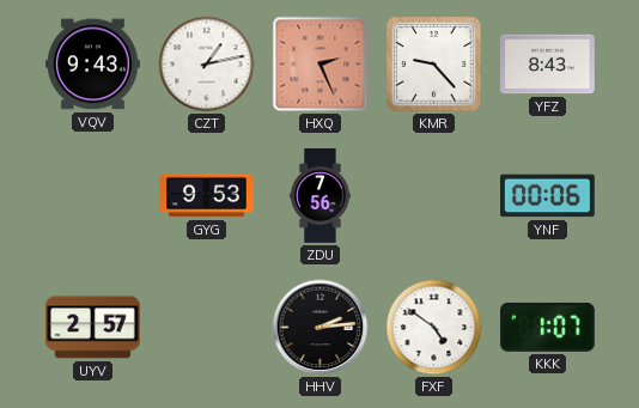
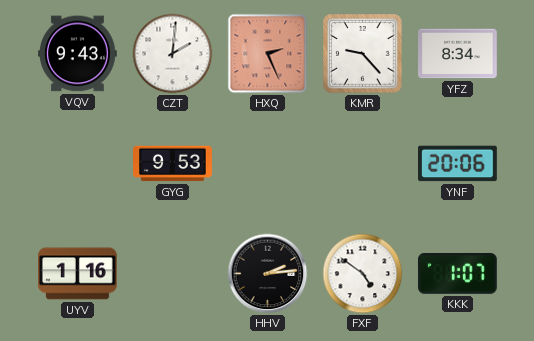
CZT: 1:13 -> 2:01
YFZ: 8:43 -> 8:34
ZDU: 7:56 -> none
YNF: 00:06 -> 20:06
UYV: 2:57 -> 1:16
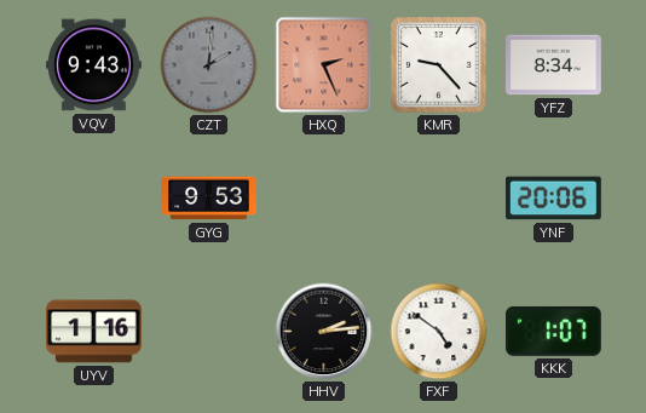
CZT dial: white -> grey
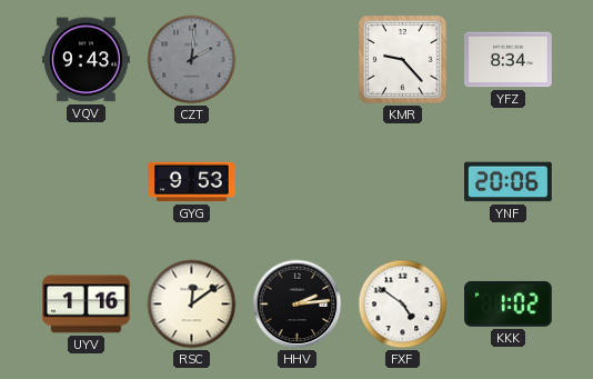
HXQ: 2:26 -> none
RSC: none -> 12:09
KKK: 1:07 -> 1:02
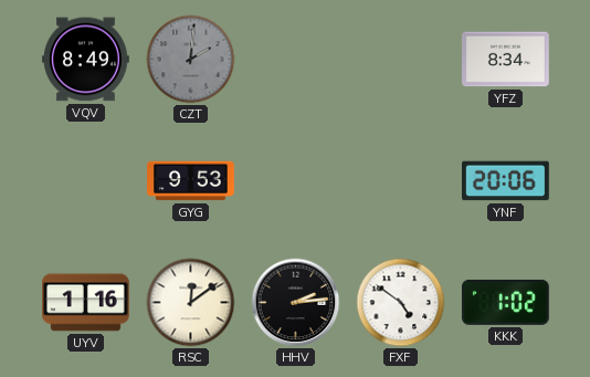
VQV: 9:43 -> 8:49
KMR: 9:23 -> none
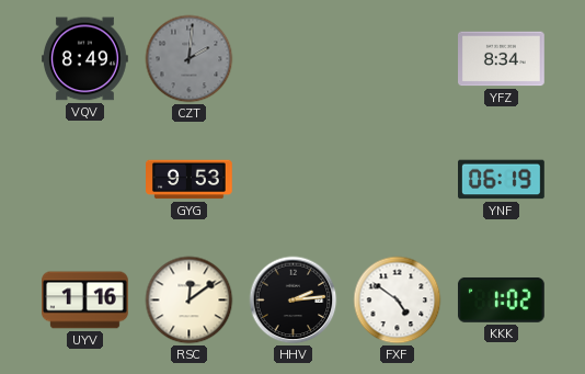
YNF: 20:06 -> 06:19
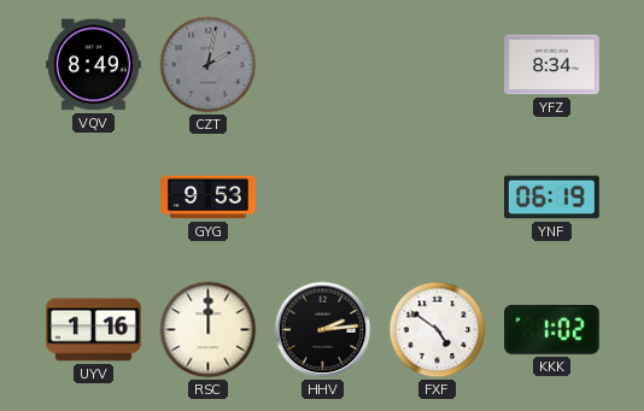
CZT: 2:01 -> 2:02
RSC: 12:09 -> 12:00
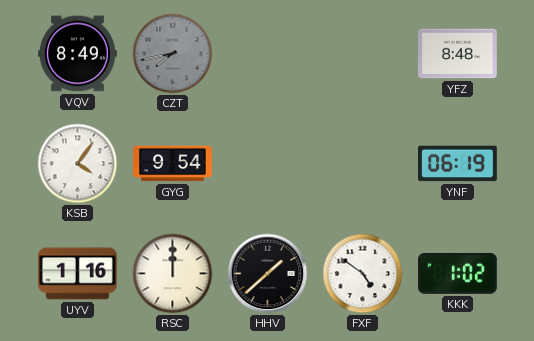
CZT: 2:02 -> 7:43
YFZ: 8:34 -> 8:48
KSB: none -> 4:06
GYG: 9:53 -> 9:54
HHV: 2:14 -> 1:38
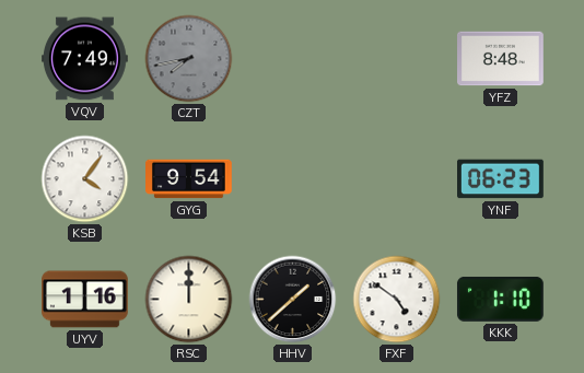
VQV: 8:49 -> 7:49
YNF: 06:19 -> 06:23
KKK: 1:02 -> 1:10
